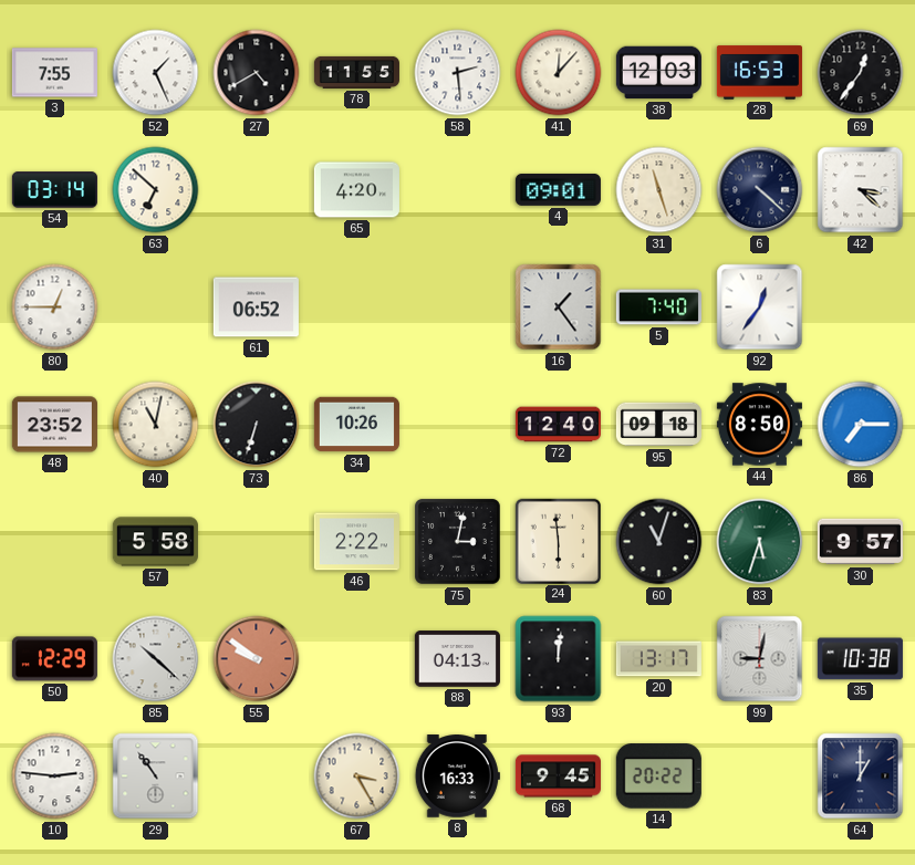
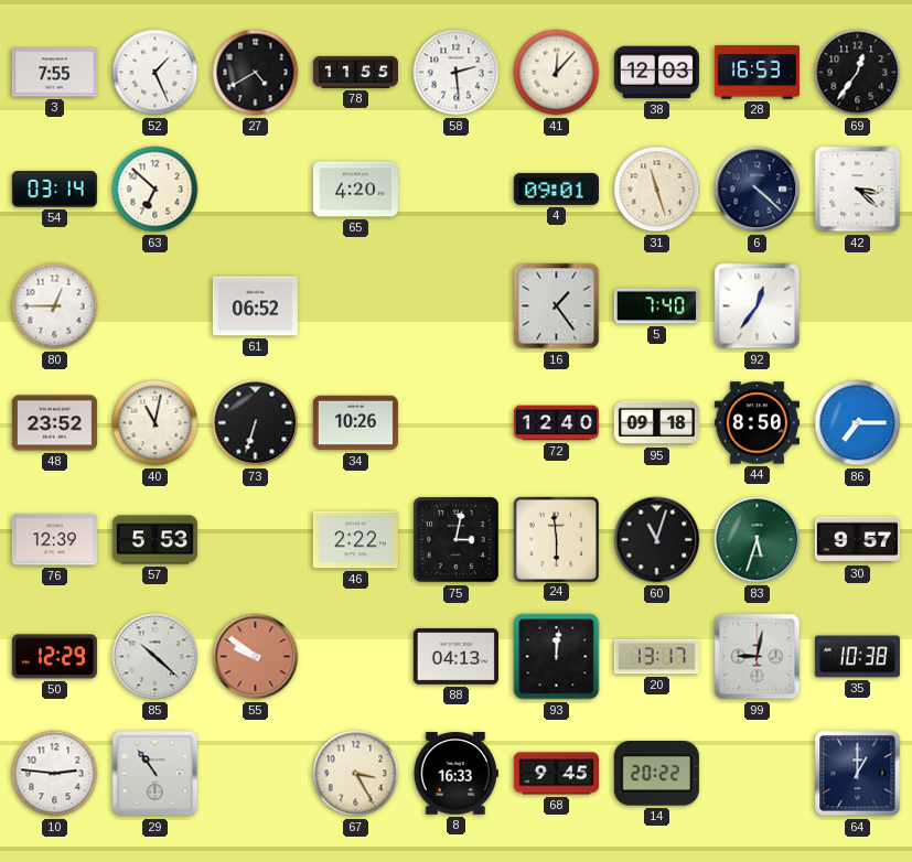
76: none -> 12:39
57: 5:58 -> 5:53
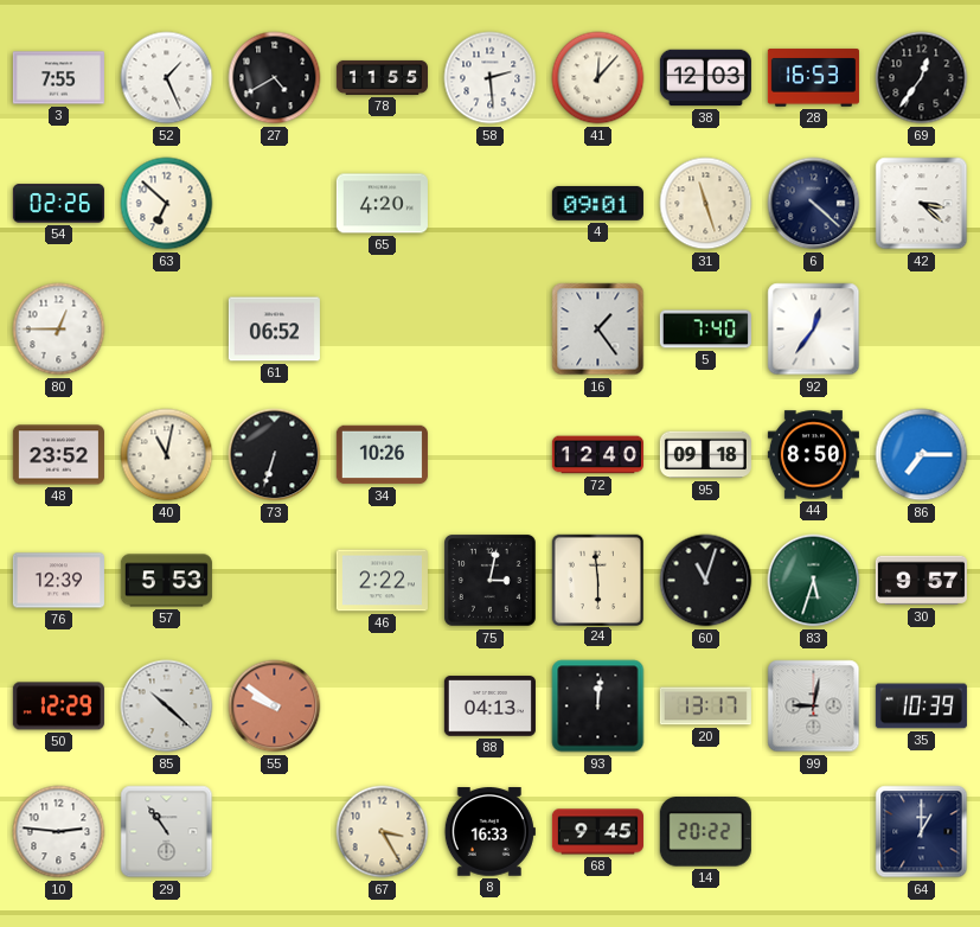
54: 03:14 -> 02:26
35: 10:38 -> 10:39
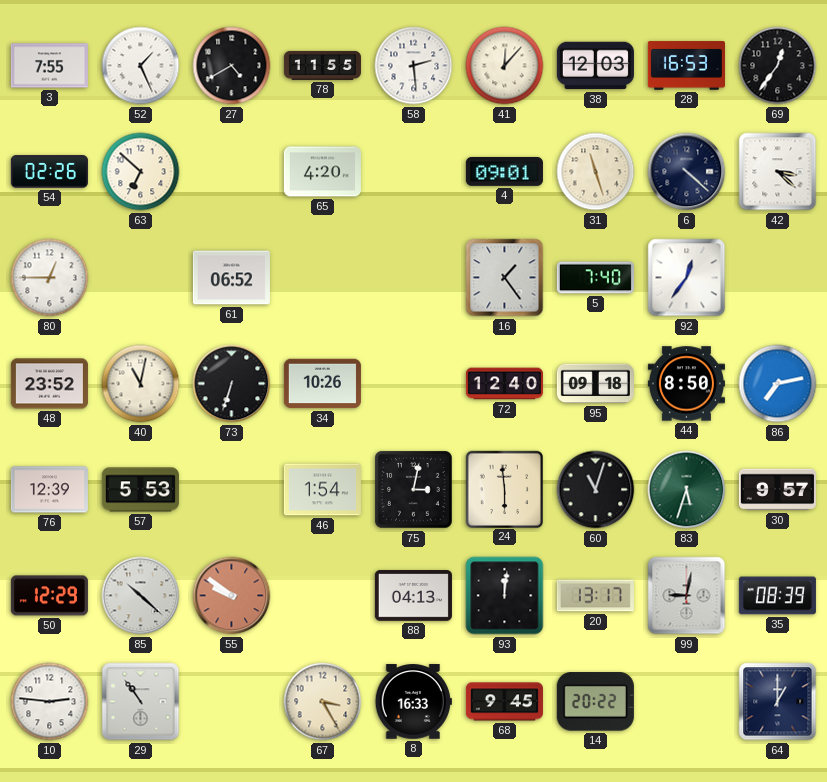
86: 7:15 -> 7:13
46: 2:22 -> 1:54
35: 10:39 -> 08:39
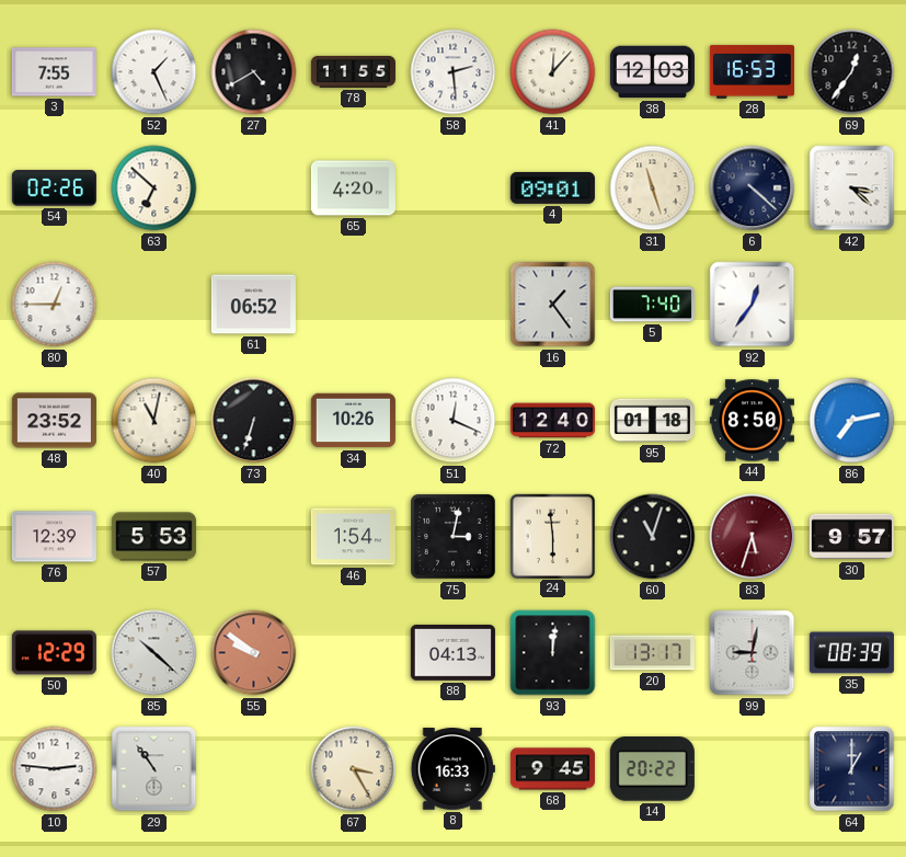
51: none -> 12:19
95: 09:18 -> 01:18
83 dial: green -> burgundy
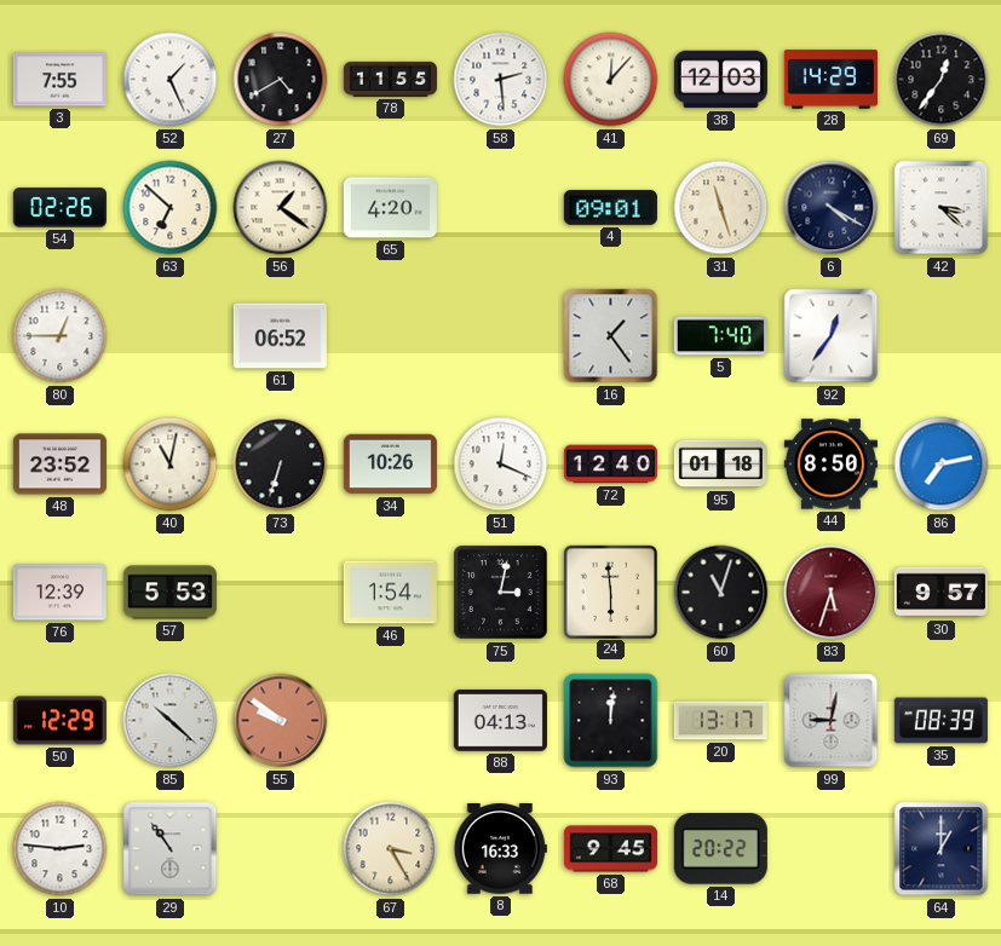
28: 16:53 -> 14:29
56: none -> 1:21
6: 4:22 -> 4:20
